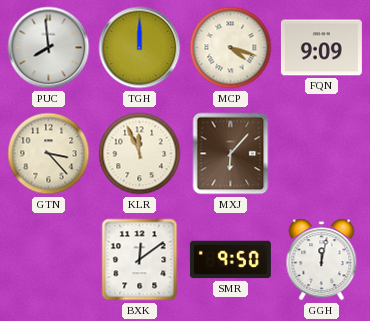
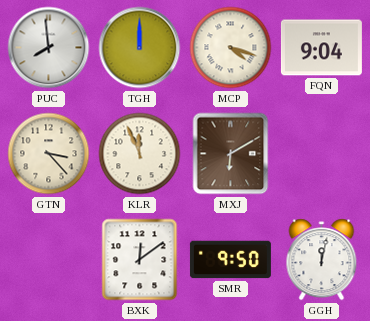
FQN: 9:09 -> 9:04
MXJ: 6:07 -> 6:10
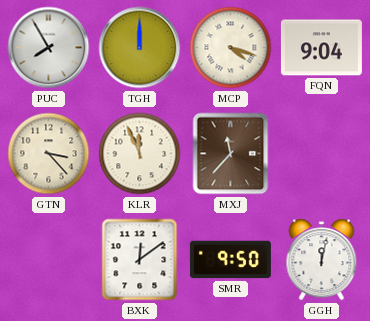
PUC: 7:59 -> 7:55
MXJ: 6:10 -> 11:37
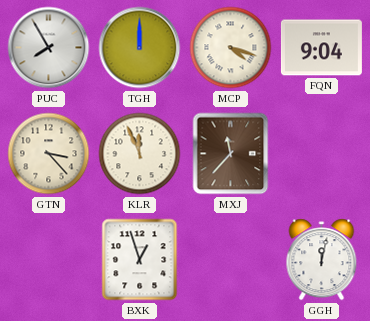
BXK: 12:09 -> 12:57
SMR: 9:50 -> none
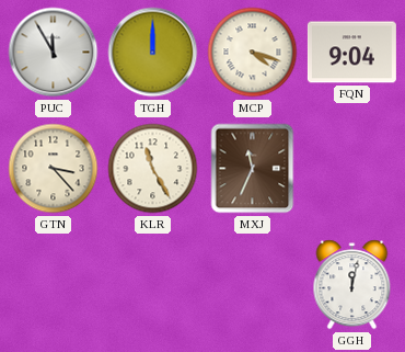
PUC: 7:55 -> 11:55
KLR: 11:56 -> 11:25
MXJ: 11:37 -> 11:34
BXK: 12:57 -> none
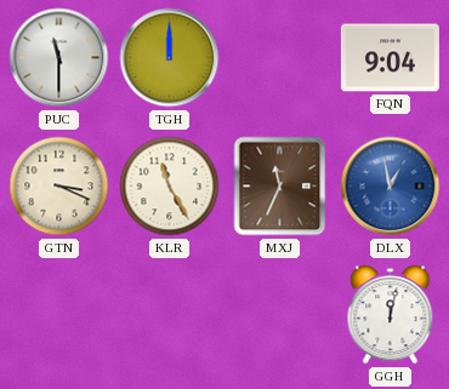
PUC: 11:55 -> 11:30
MCP: 4:18 -> none
GTN: 3:23 -> 3:19
DLX: none -> 12:58
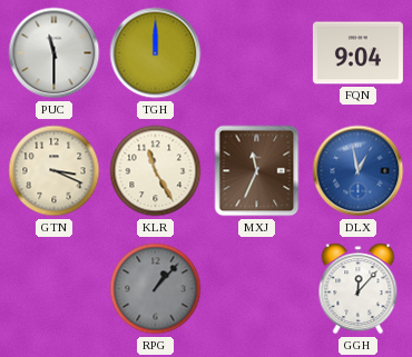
RPG: none -> 1:07
GGH: 12:02 -> 12:07
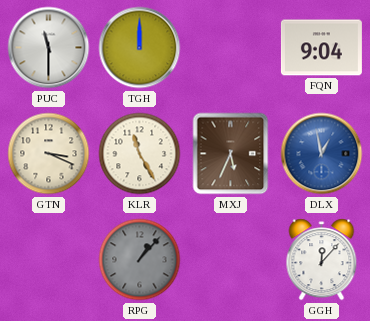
MXJ: 11:34 -> 5:34
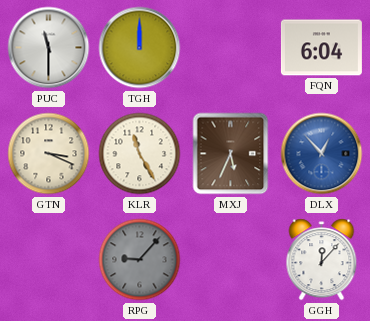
FQN: 9:04 -> 6:04
DLX: 12:58 -> 12:53
RPG: 1:07 -> 9:07
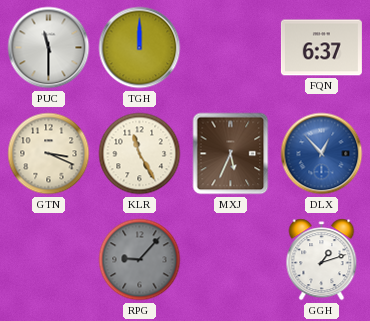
FQN: 6:04 -> 6:37
GGH: 12:07 -> 1:12
